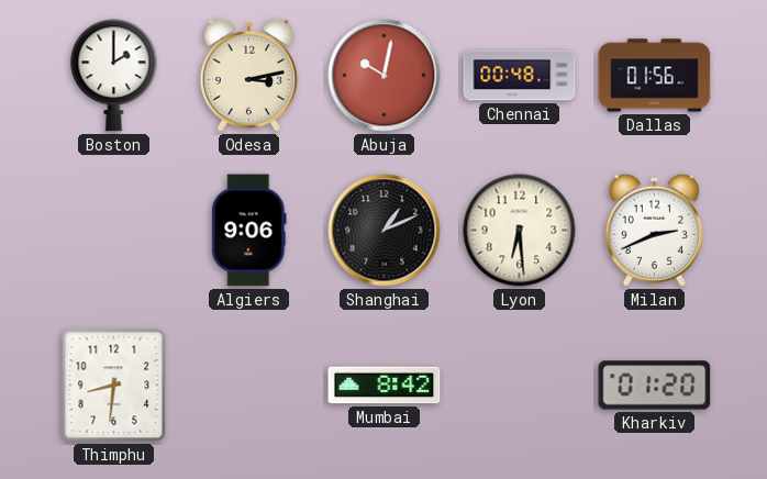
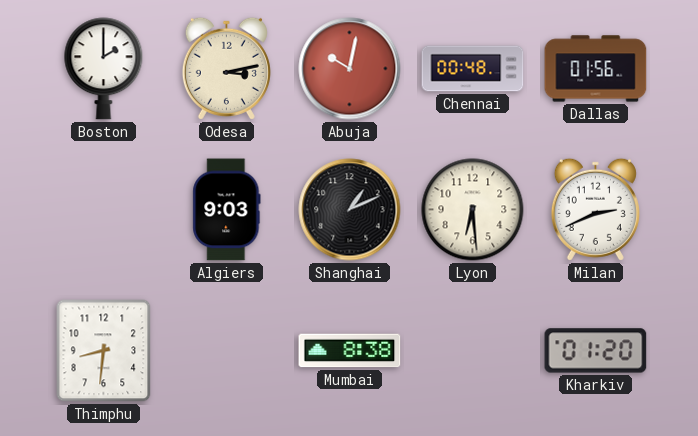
Algiers: 9:06 -> 9:03
Mumbai: 8:42 -> 8:38
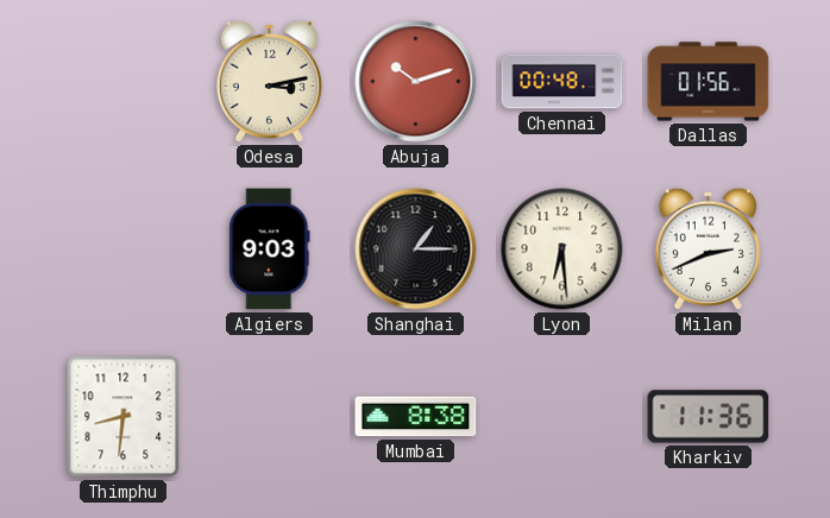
Boston: 2:00 -> none
Abuja: 10:02 -> 10:12
Shanghai: 1:11 -> 1:15
Kharkiv: 01:20 -> 11:36
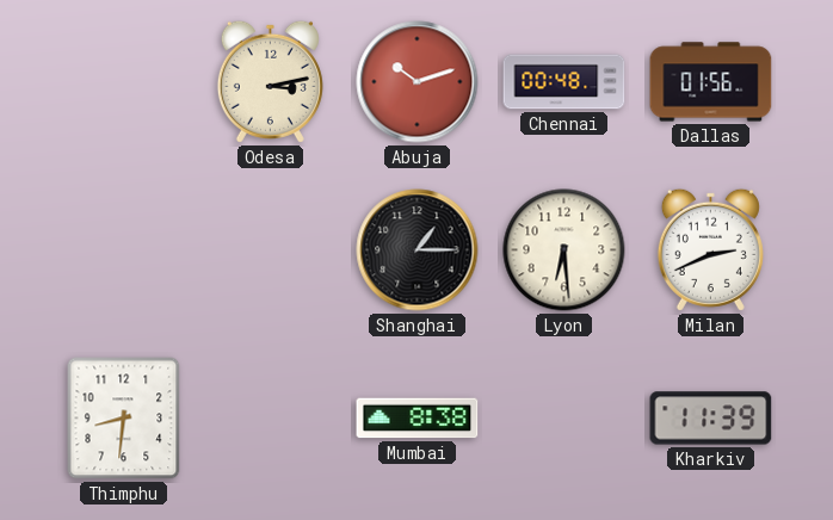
Algiers: 9:03 -> none
Kharkiv: 11:36 -> 11:39
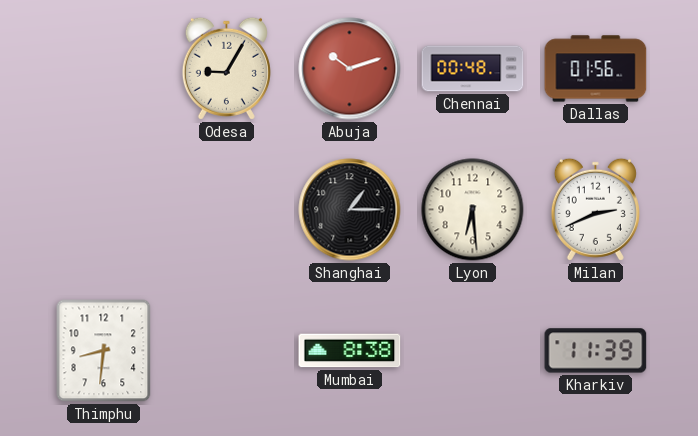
Odesa: 3:13 -> 9:05
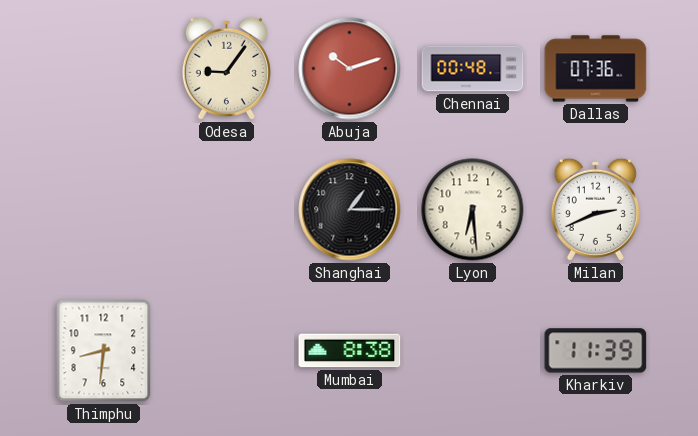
Odesa: 9:05 -> 9:06
Dallas: 01:56 -> 07:36
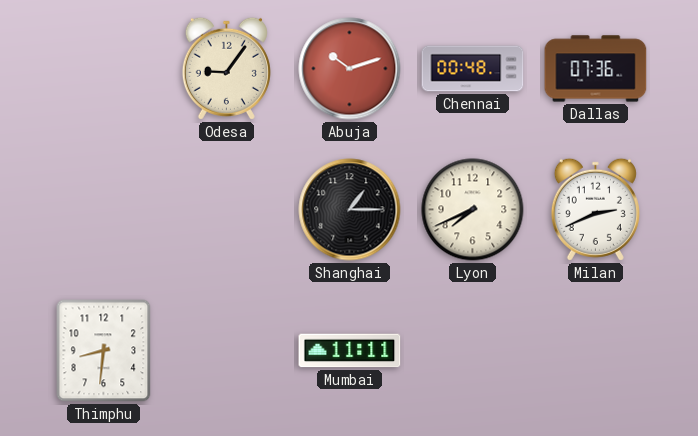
Lyon: 6:29 -> 7:41
Mumbai: 8:38 -> 11:11
Kharkiv: 11:39 -> none
